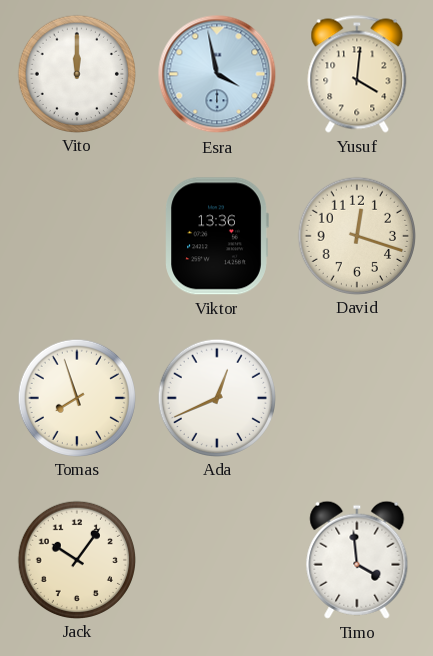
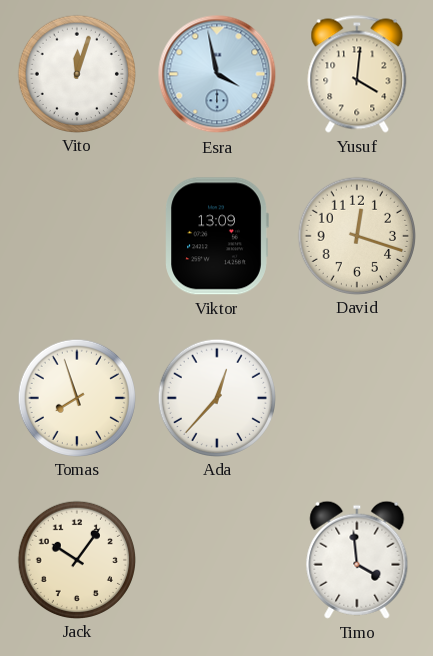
Vito: 12:00 -> 12:03
Viktor: 13:36 -> 13:09
Ada: 12:41 -> 12:37
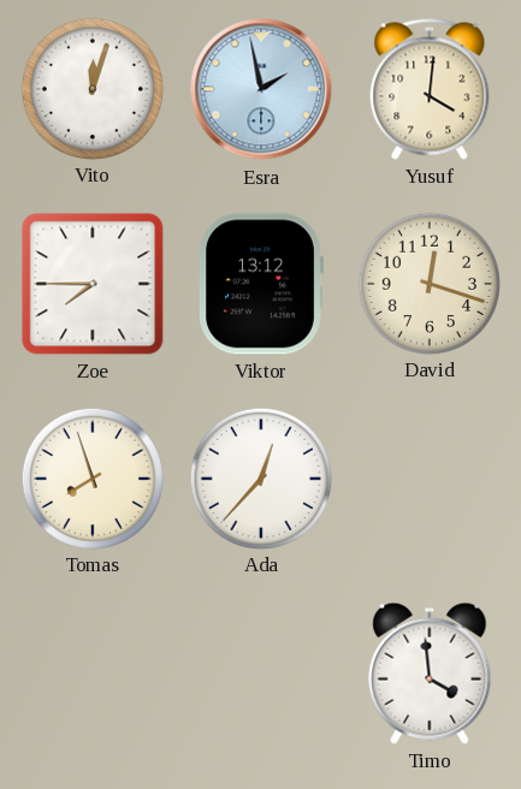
Esra: 3:58 -> 1:58
Zoe: none -> 7:45
Viktor: 13:09 -> 13:12
Jack: 10:06 -> none
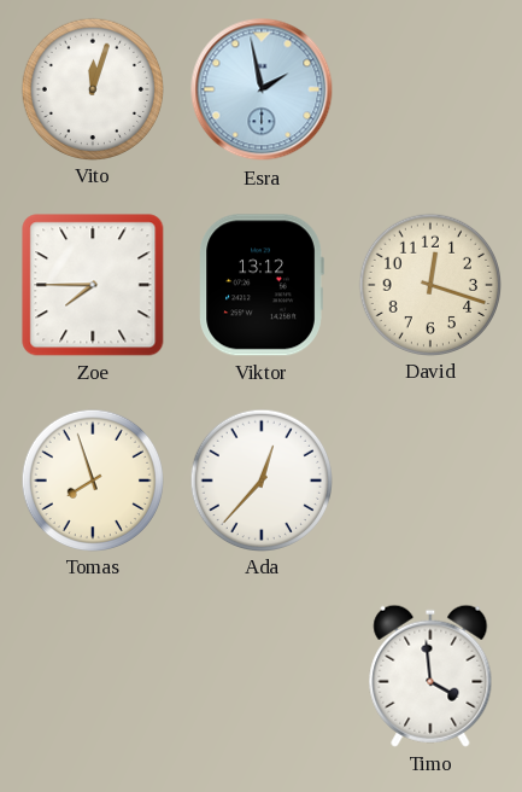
Yusuf: 4:01 -> none
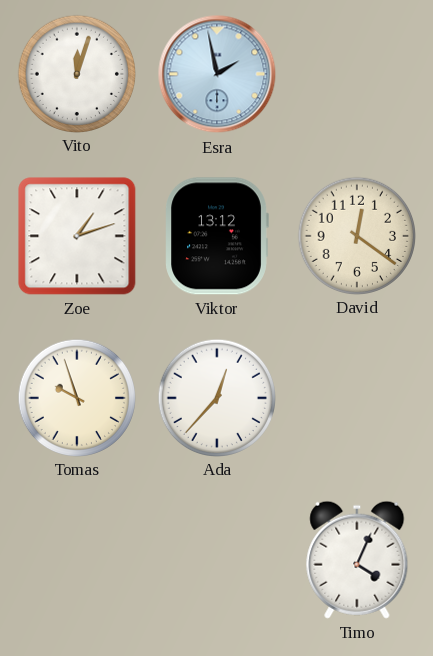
Zoe: 7:45 -> 1:12
David: 12:18 -> 12:21
Tomas: 7:57 -> 9:57
Timo: 3:59 -> 4:04
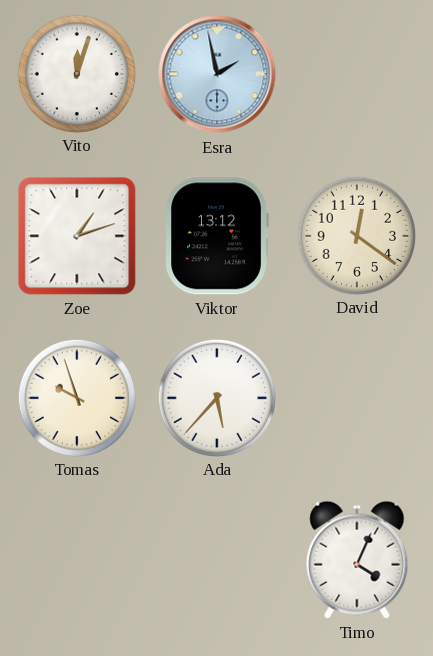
Ada: 12:37 -> 5:37
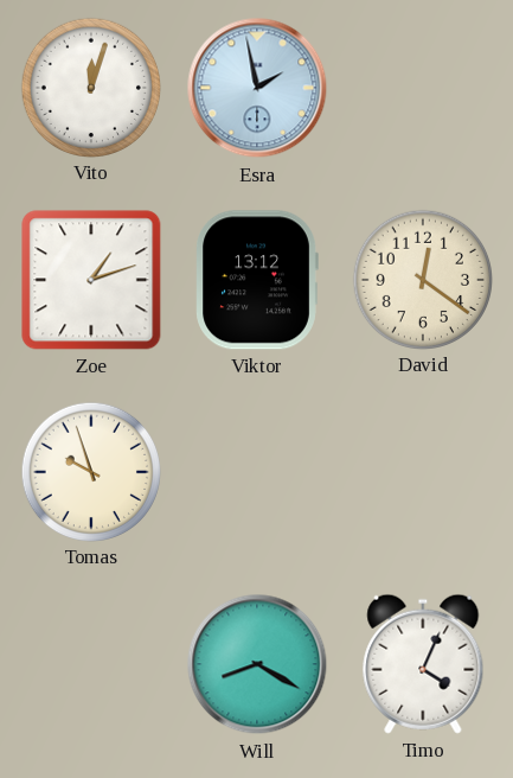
Ada: 5:37 -> none
Will: none -> 8:20
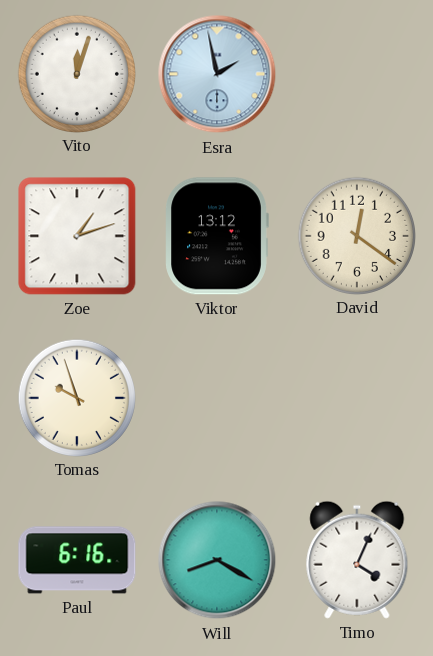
Paul: none -> 6:16
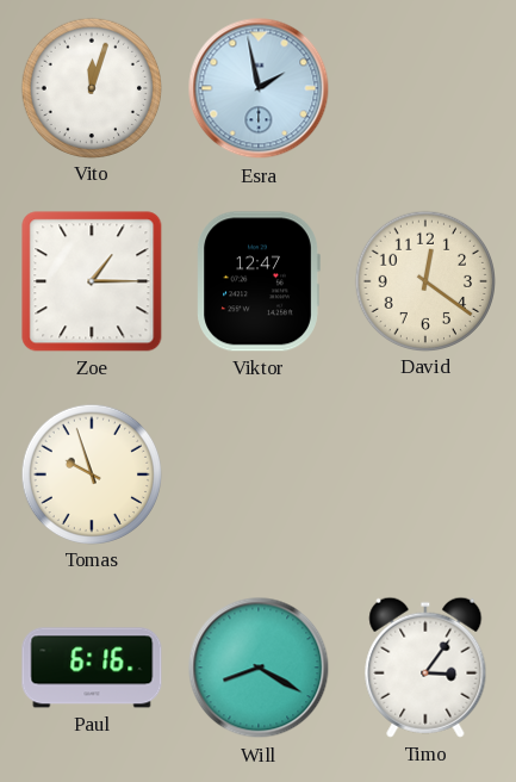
Zoe: 1:12 -> 1:15
Viktor: 13:12 -> 12:47
Timo: 4:04 -> 3:06
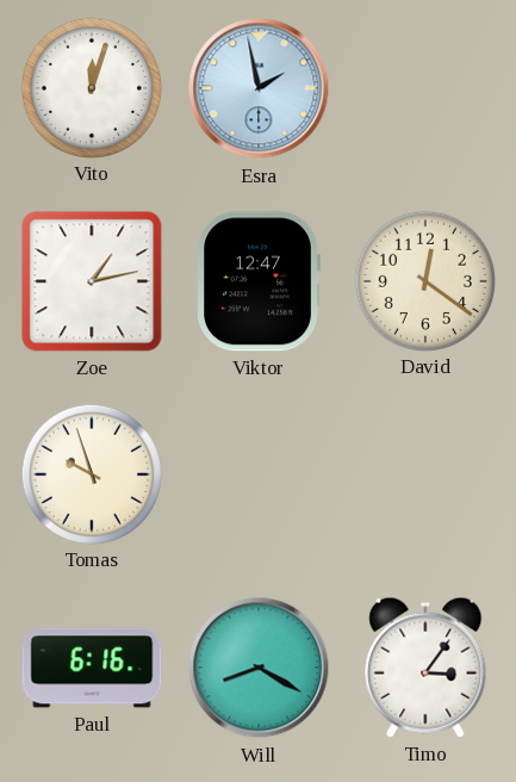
Zoe: 1:15 -> 1:13
